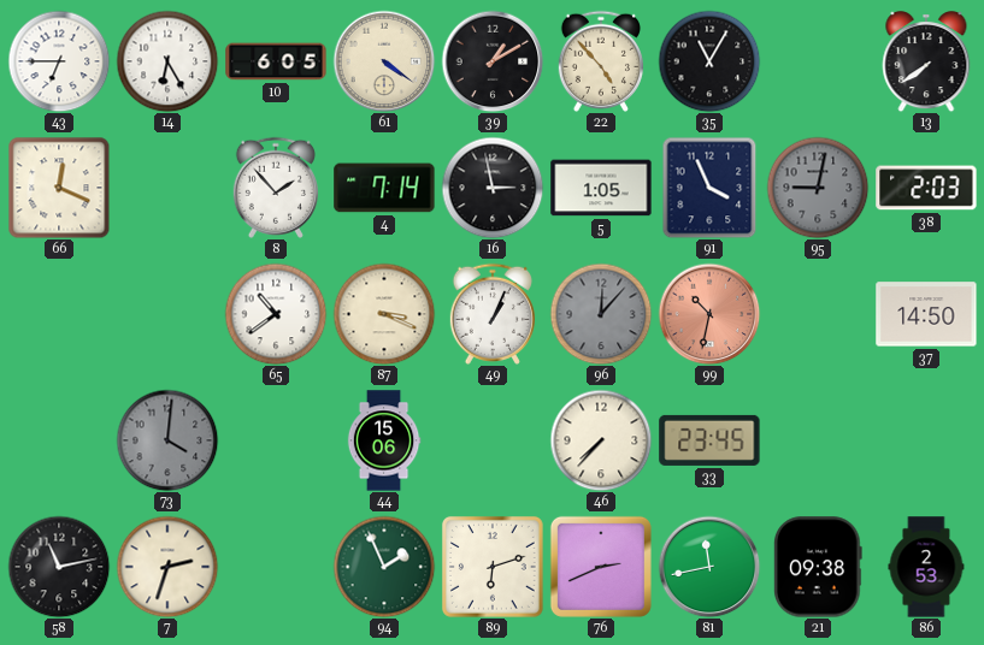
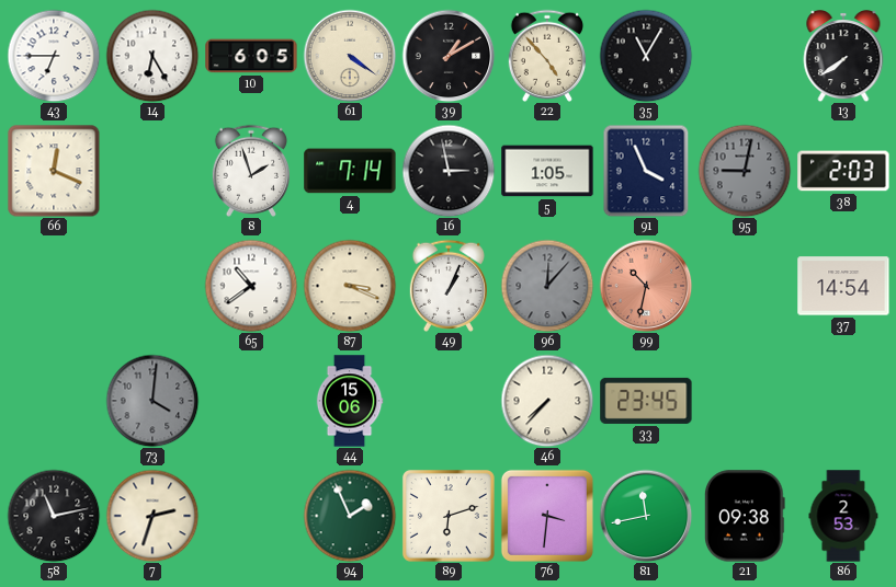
8: 1:53 -> 1:57
37: 14:50 -> 14:54
76: 2:41 -> 3:31
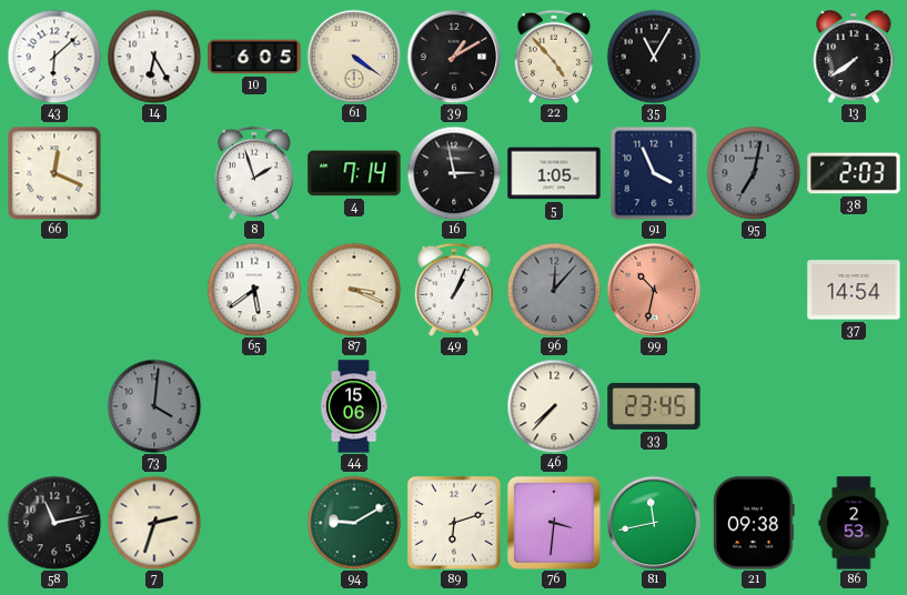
43: 6:45 -> 6:08
95: 9:02 -> 7:02
65: 10:39 -> 5:39
94: 1:56 -> 9:10
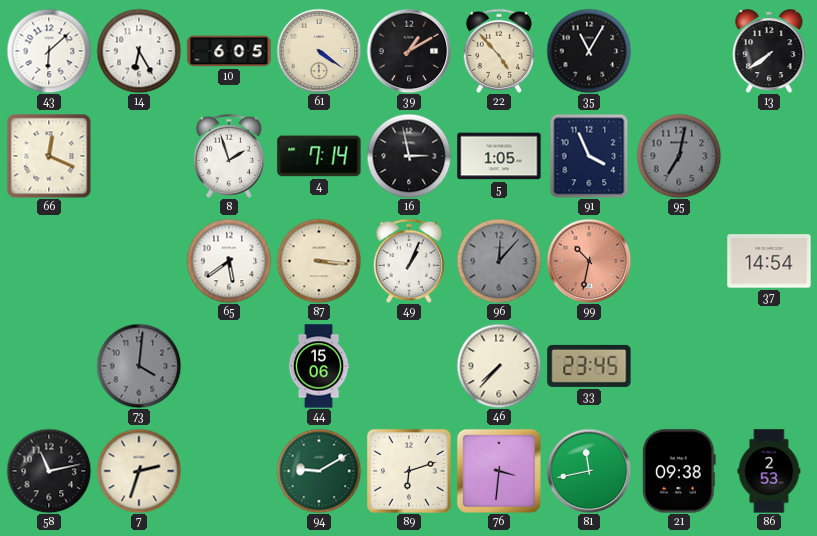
38: 2:03 -> none
87: 3:19 -> 3:16
